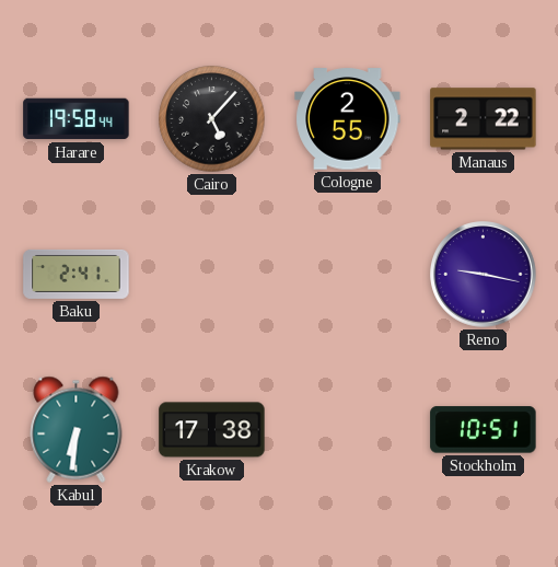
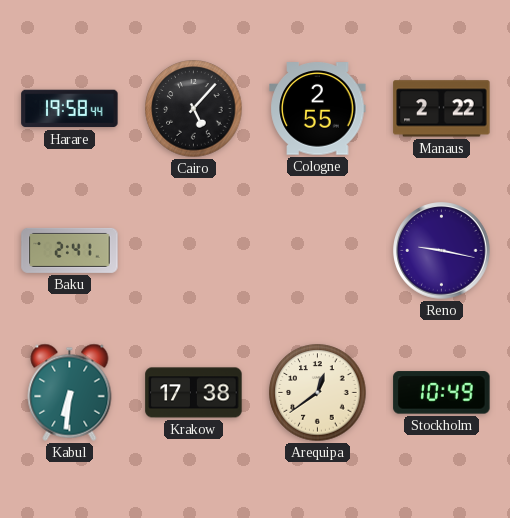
Arequipa: none -> 12:39
Stockholm: 10:51 -> 10:49
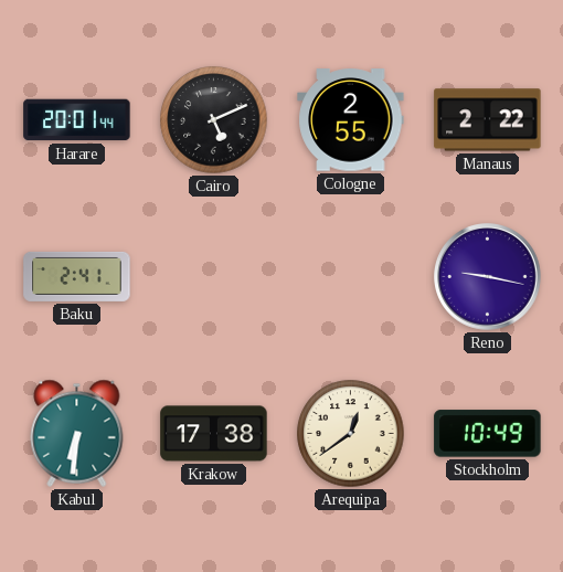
Harare: 19:58 -> 20:01
Cairo: 5:07 -> 5:11
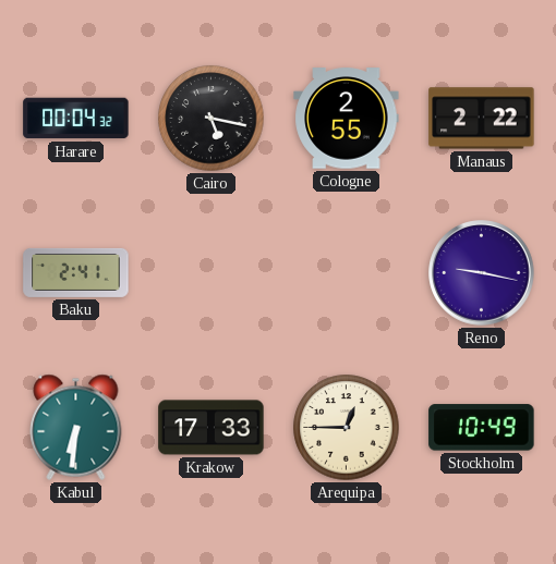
Harare: 20:01 -> 00:04
Cairo: 5:11 -> 5:17
Krakow: 17:38 -> 17:33
Arequipa: 12:39 -> 12:45
